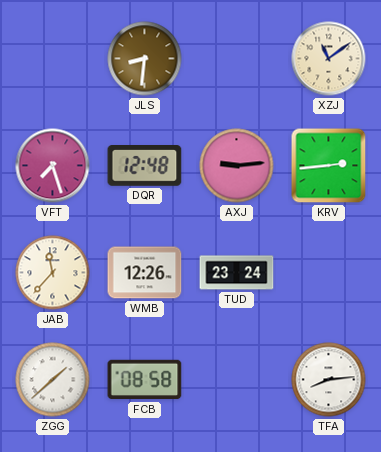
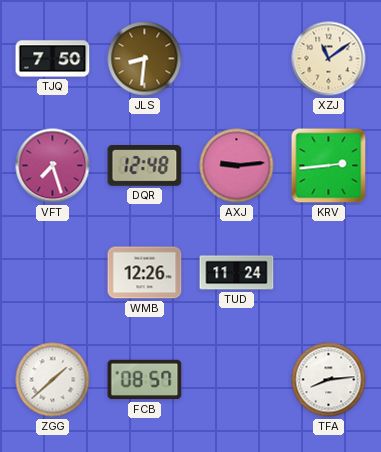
TJQ: none -> 7:50
JAB: 11:37 -> none
TUD: 23:24 -> 11:24
FCB: 08:58 -> 08:57
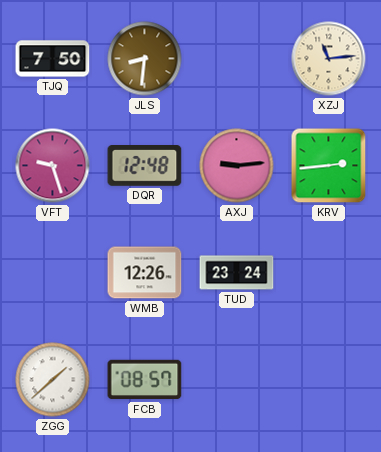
XZJ: 11:09 -> 11:14
VFT: 7:27 -> 9:27
TUD: 11:24 -> 23:24
TFA: 8:14 -> none
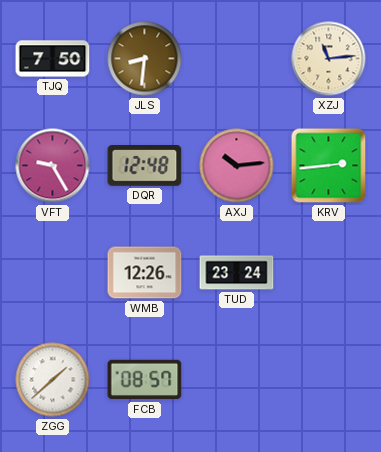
VFT: 9:27 -> 9:25
AXJ: 9:14 -> 10:14
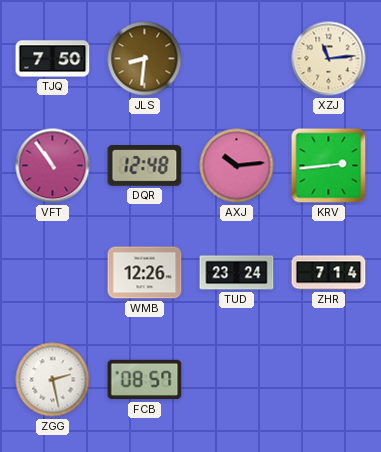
VFT: 9:25 -> 10:54
ZHR: none -> 7:14
ZGG: 1:38 -> 2:28
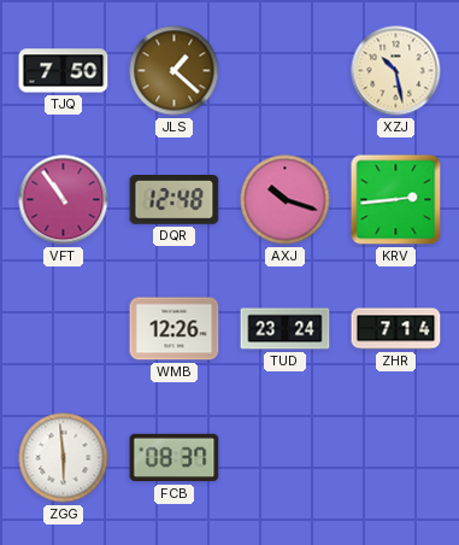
JLS: 8:31 -> 1:22
XZJ: 11:14 -> 10:28
AXJ: 10:14 -> 10:18
ZGG: 2:28 -> 5:59
FCB: 08:57 -> 08:37
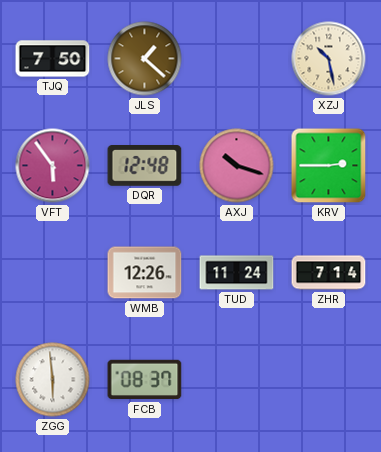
VFT: 10:54 -> 5:54
KRV: 2:44 -> 2:45
TUD: 23:24 -> 11:24
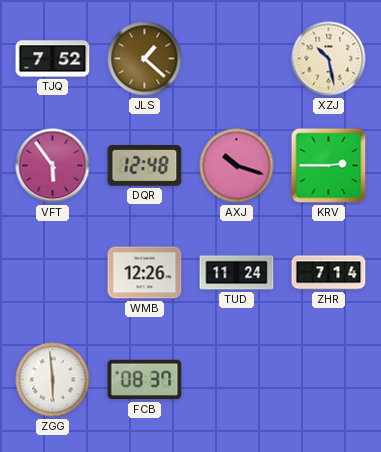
TJQ: 7:50 -> 7:52
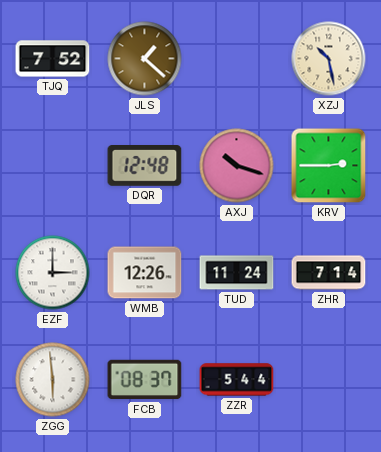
VFT: 5:54 -> none
EZF: none -> 3:00
ZZR: none -> 5:44
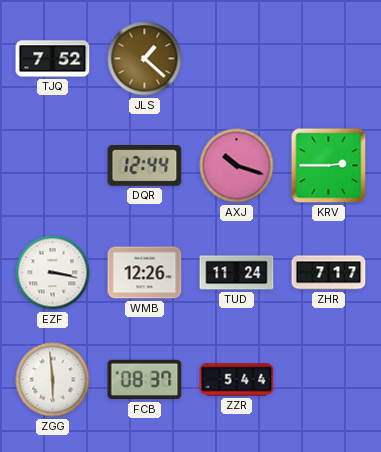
XZJ: 10:28 -> none
DQR: 12:48 -> 12:44
EZF: 3:00 -> 3:17
ZHR: 7:14 -> 7:17
